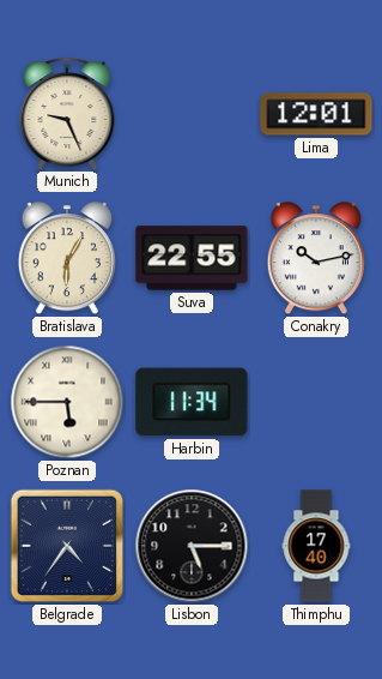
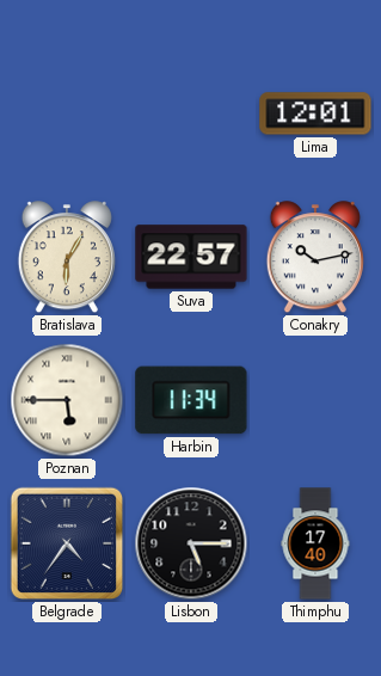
Munich: 9:26 -> none
Suva: 22:55 -> 22:57
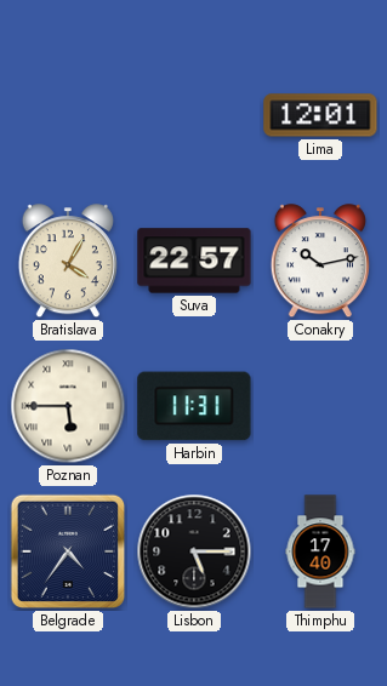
Bratislava: 6:05 -> 4:05
Harbin: 11:34 -> 11:31
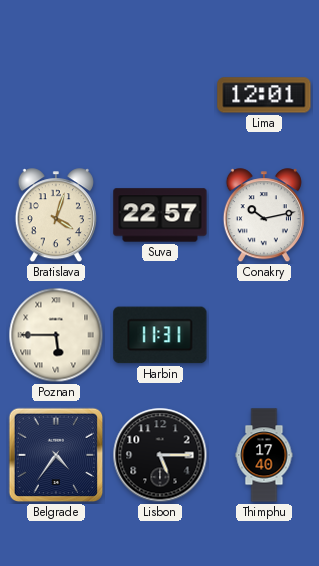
Bratislava: 4:05 -> 4:03
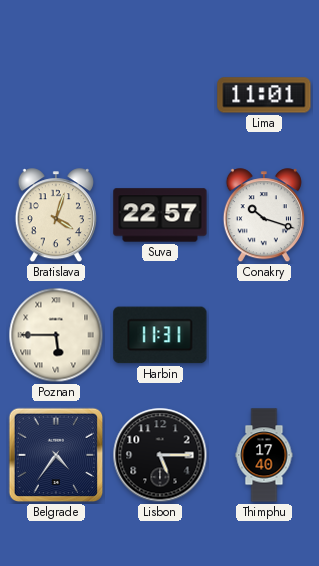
Lima: 12:01 -> 11:01
Conakry: 10:13 -> 10:18
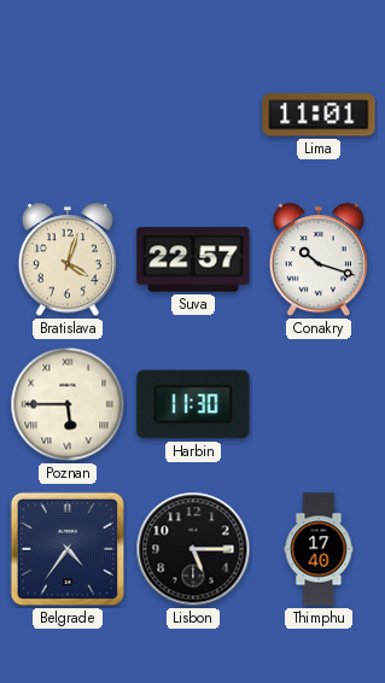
Harbin: 11:31 -> 11:30
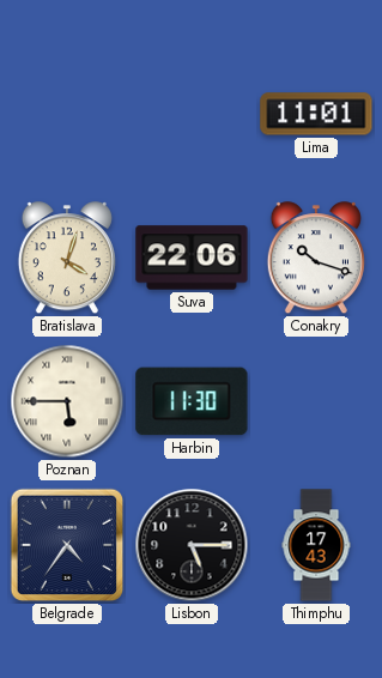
Suva: 22:57 -> 22:06
Thimphu: 17:40 -> 17:43
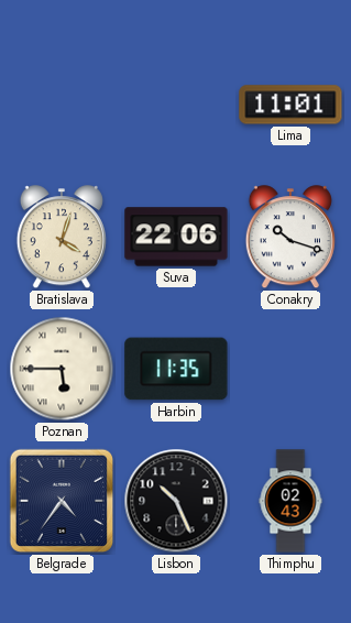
Harbin: 11:30 -> 11:35
Lisbon: 5:15 -> 10:26
Thimphu: 17:43 -> 02:43
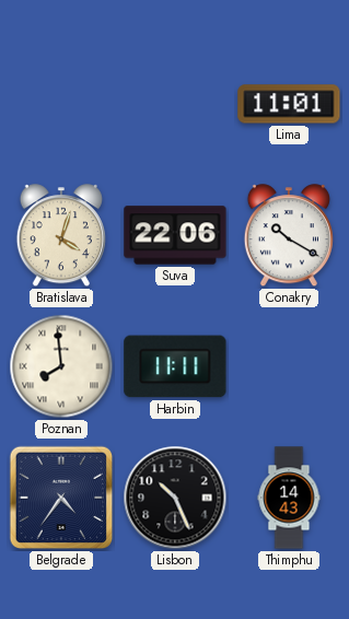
Conakry: 10:18 -> 10:20
Poznan: 5:45 -> 7:59
Harbin: 11:35 -> 11:11
Thimphu: 02:43 -> 14:43
